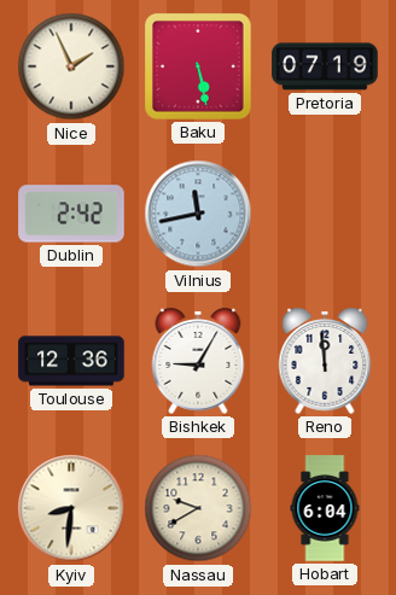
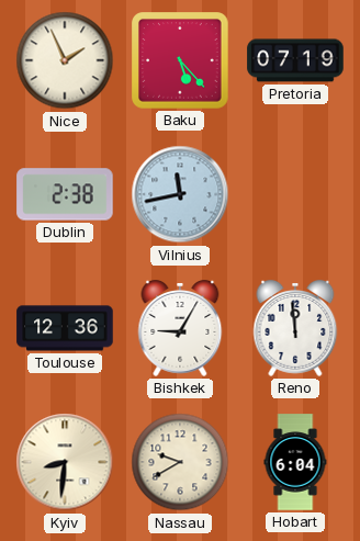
Baku: 5:28 -> 5:23
Dublin: 2:42 -> 2:38
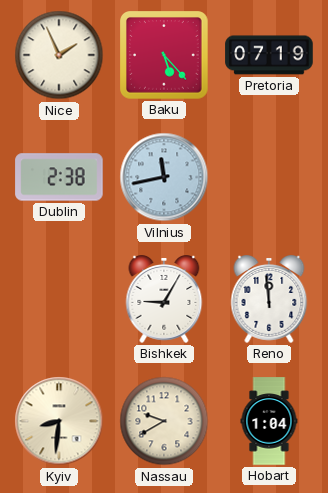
Toulouse: 12:36 -> none
Hobart: 6:04 -> 1:04
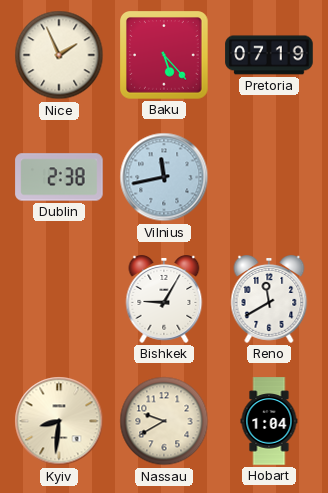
Reno: 11:59 -> 11:40
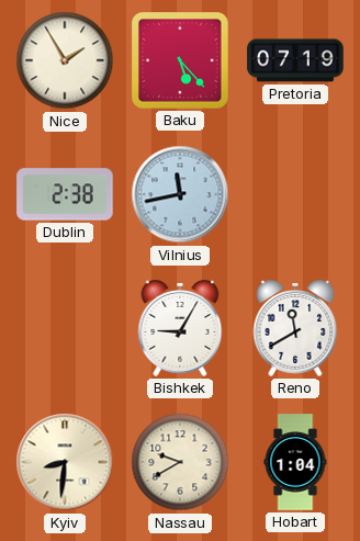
Nice: 1:56 -> 1:55
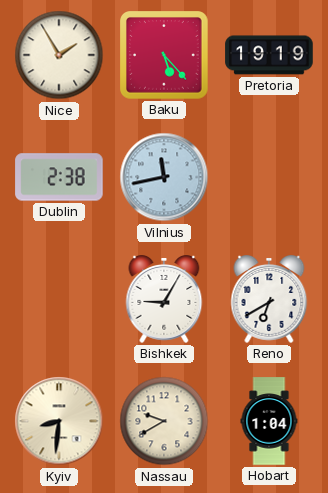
Pretoria: 07:19 -> 19:19
Reno: 11:40 -> 6:40
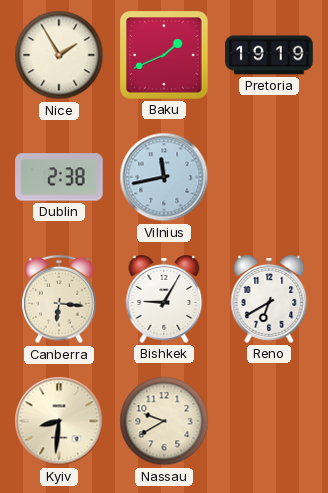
Baku: 5:23 -> 1:41
Canberra: none -> 6:16
Hobart: 1:04 -> none
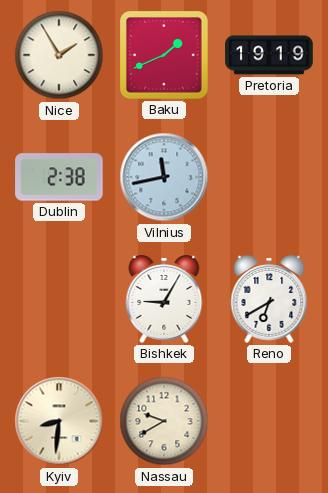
Canberra: 6:16 -> none
